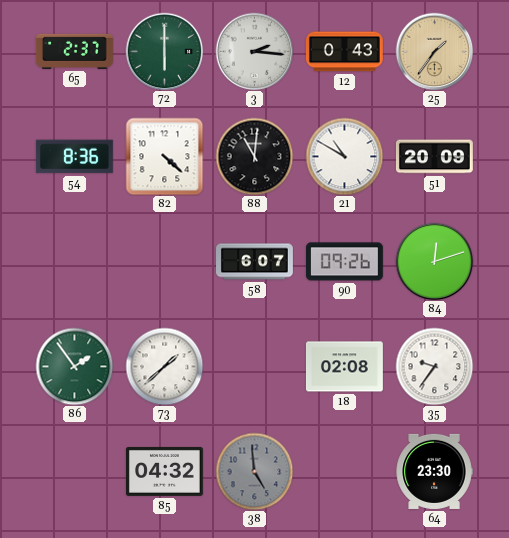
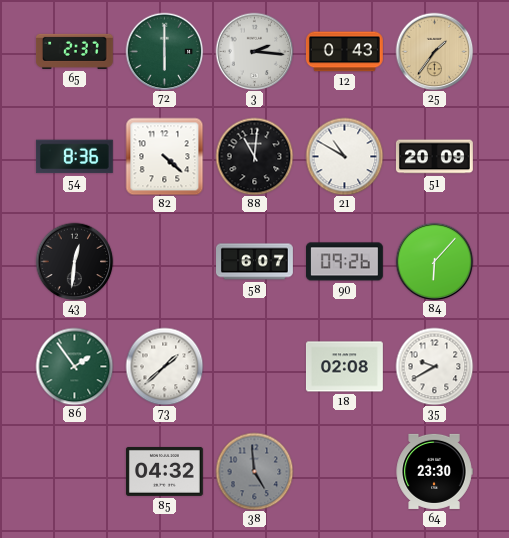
43: none -> 12:31
84: 12:12 -> 6:07
35: 9:36 -> 9:40
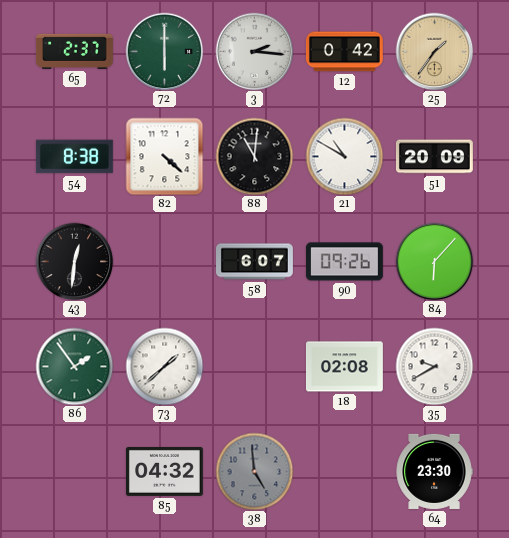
12: 0:43 -> 0:42
54: 8:36 -> 8:38
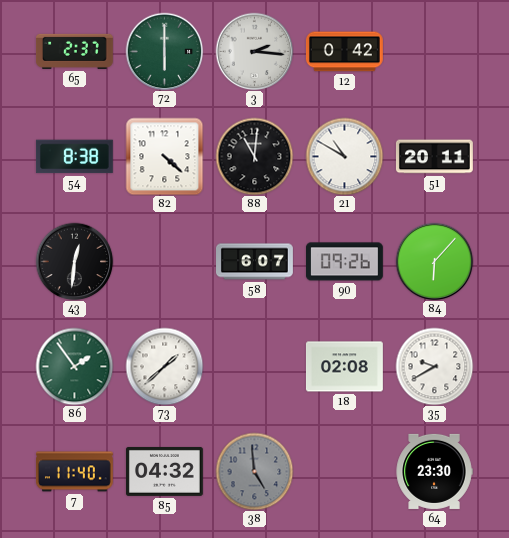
25: 1:36 -> none
51: 20:09 -> 20:11
7: none -> 11:40
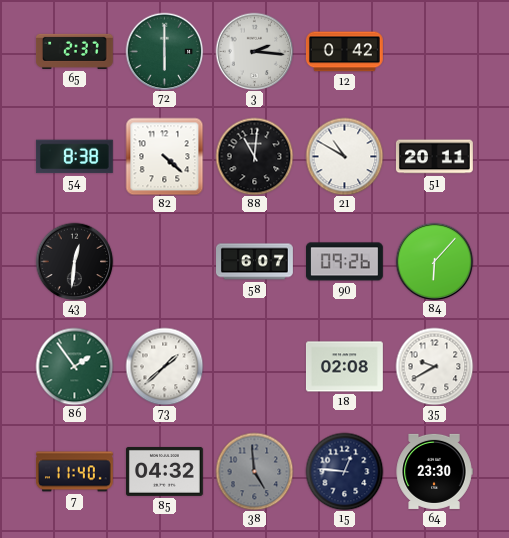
15: none -> 12:46
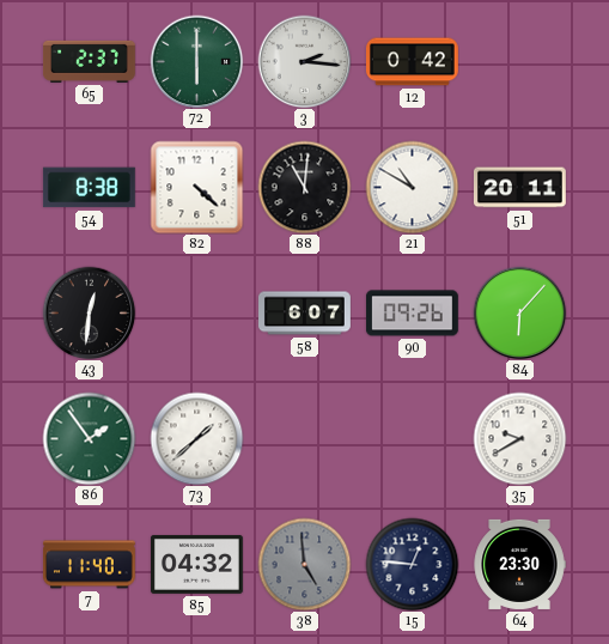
18: 02:08 -> none
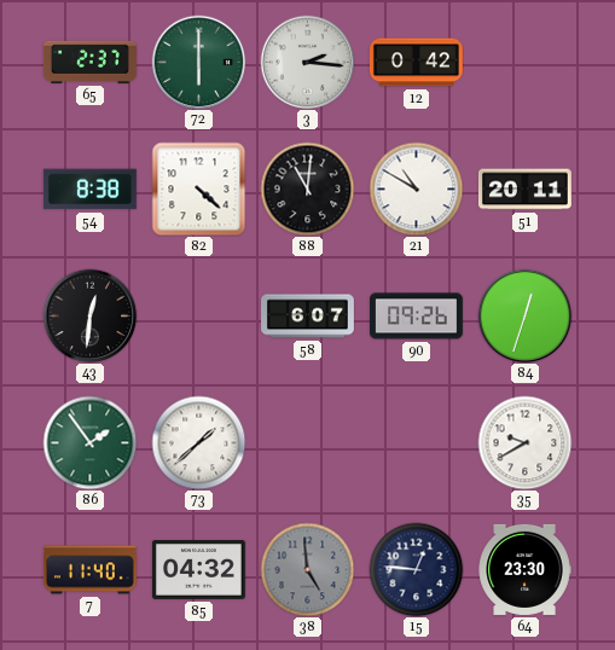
84: 6:07 -> 12:33
